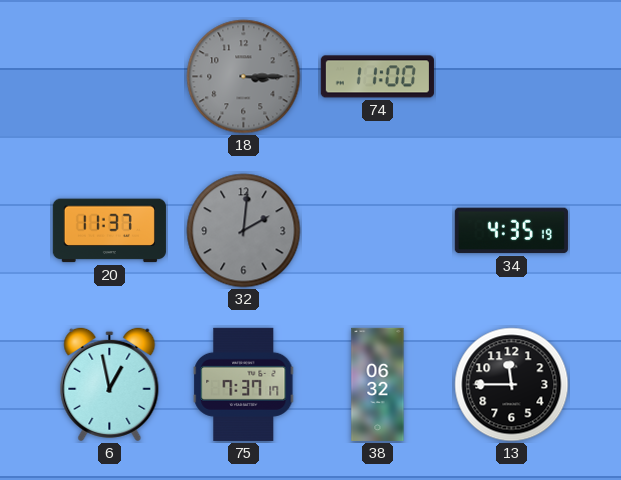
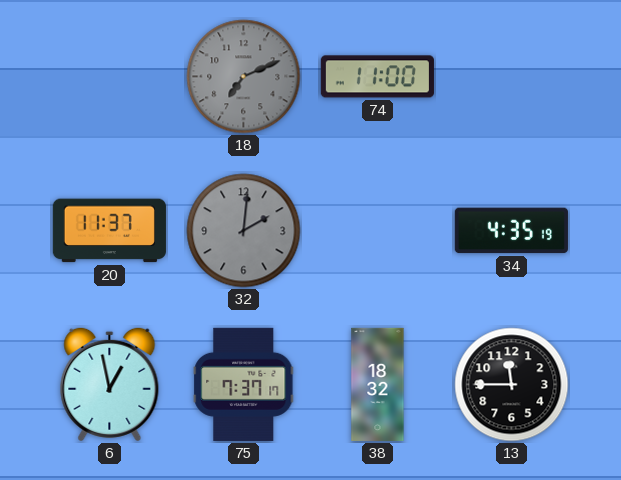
18: 3:15 -> 7:11
38: 06:32 -> 18:32
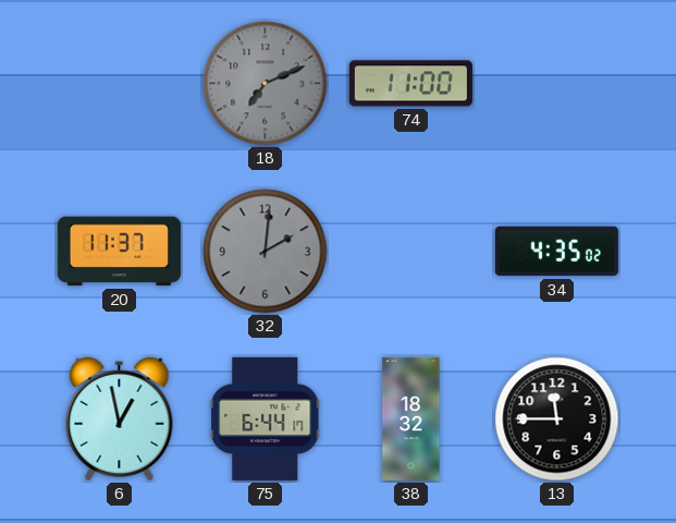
34: 4:35:19 -> 4:35:02
75: 7:37 -> 6:44
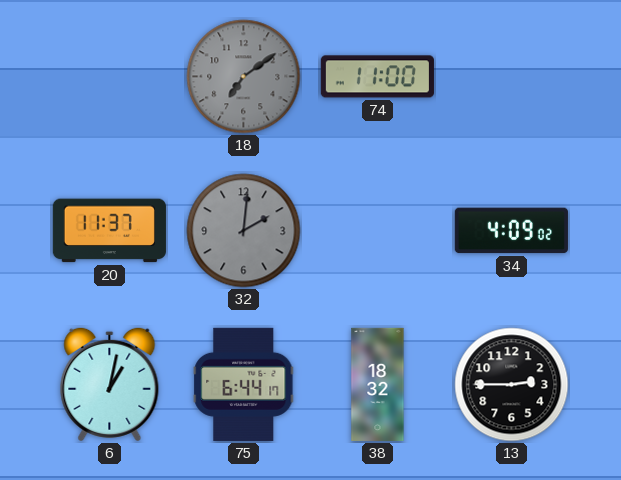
18: 7:11 -> 7:09
34: 4:35 -> 4:09
6: 12:58 -> 1:02
13: 11:45 -> 2:45
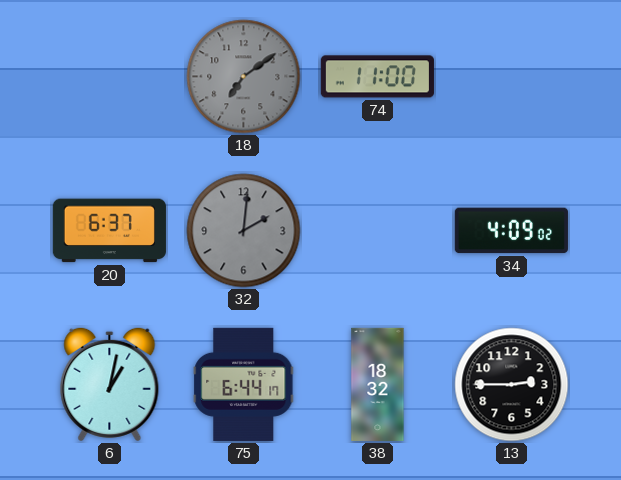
20: 11:37 -> 6:37
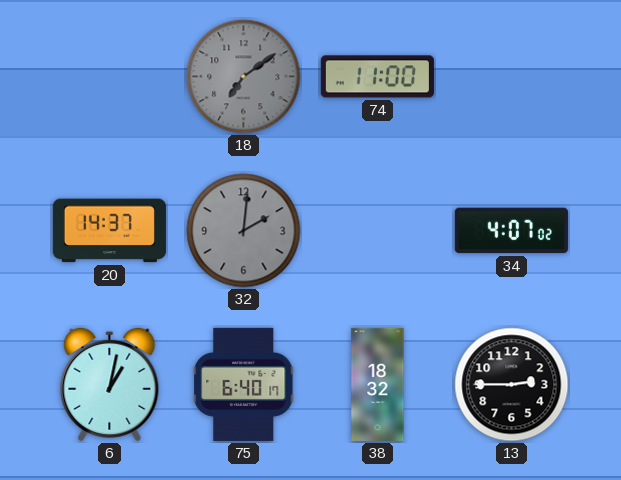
20: 6:37 -> 14:37
34: 4:09 -> 4:07
75: 6:44 -> 6:40
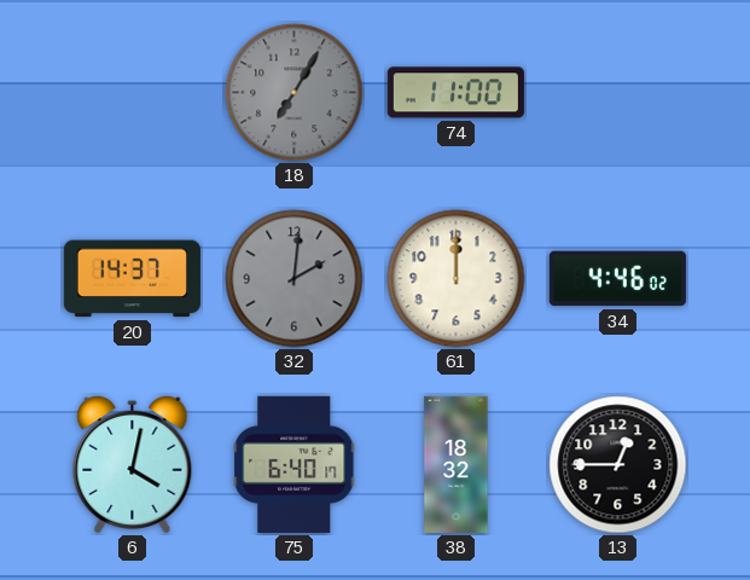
18: 7:09 -> 7:05
61: none -> 12:00
34: 4:07 -> 4:46
6: 1:02 -> 4:02
13: 2:45 -> 12:45
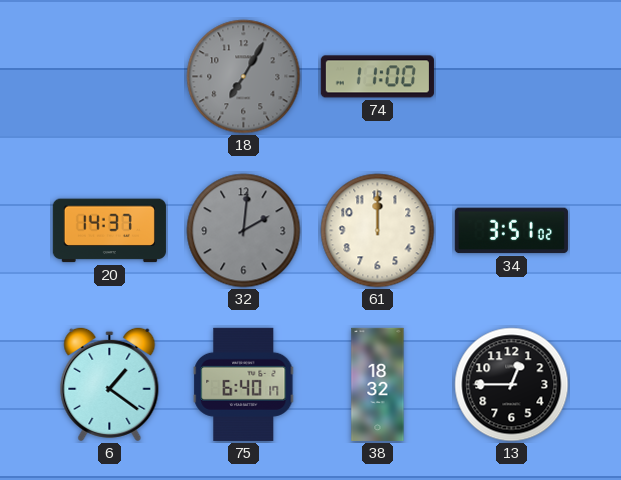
34: 4:46 -> 3:51
6: 4:02 -> 1:21
